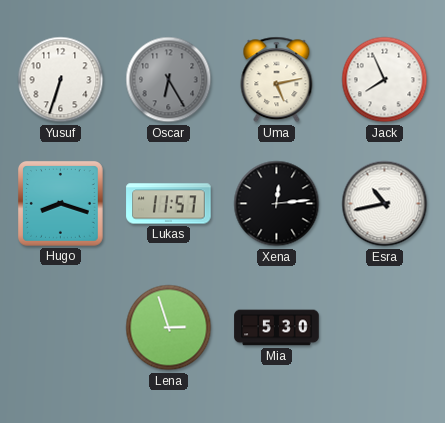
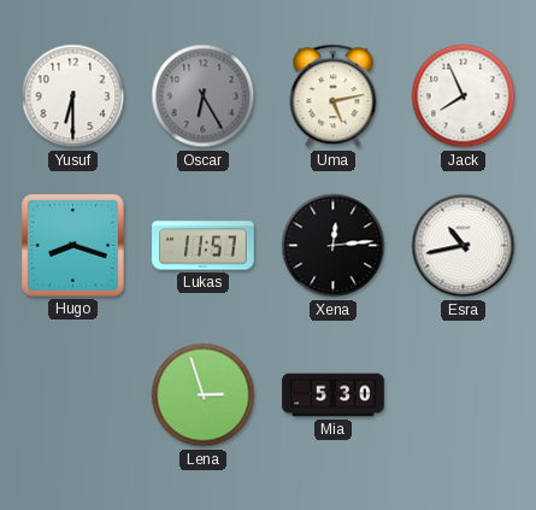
Yusuf: 6:33 -> 6:30
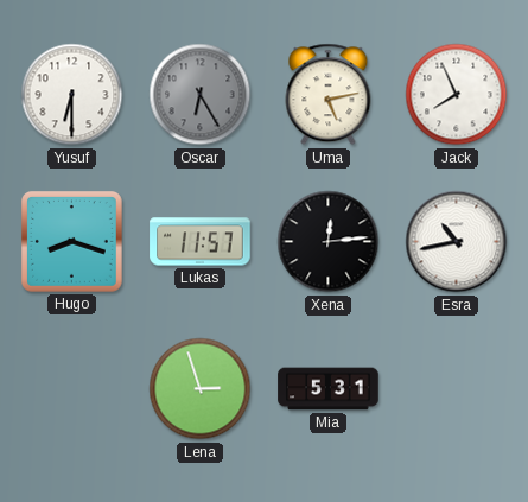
Mia: 5:30 -> 5:31
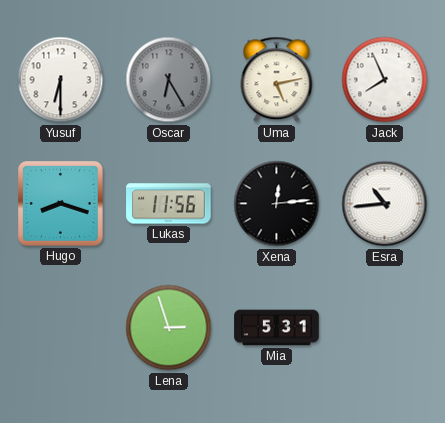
Lukas: 11:57 -> 11:56
Esra: 10:43 -> 10:44
